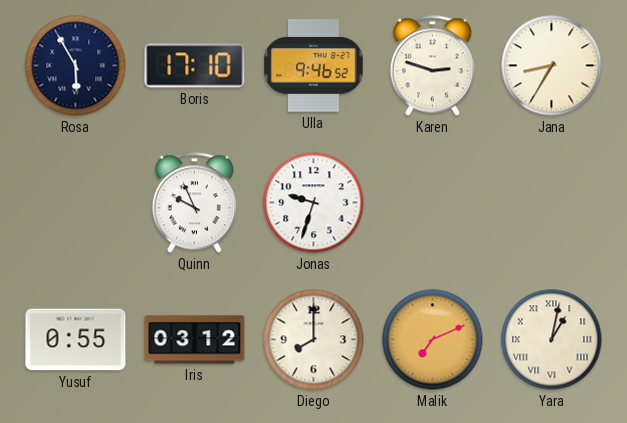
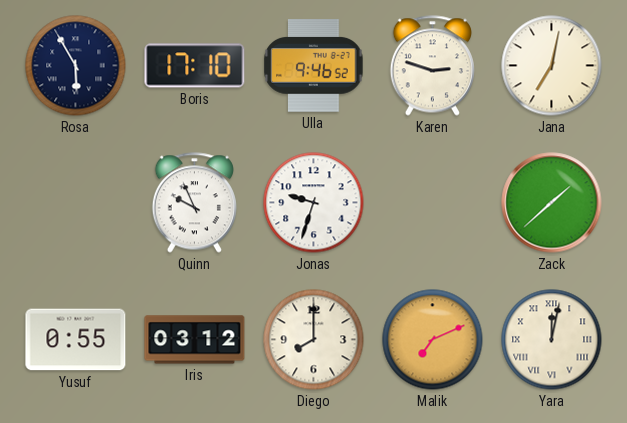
Jana: 8:35 -> 7:02
Zack: none -> 1:38
Yara: 1:02 -> 12:02
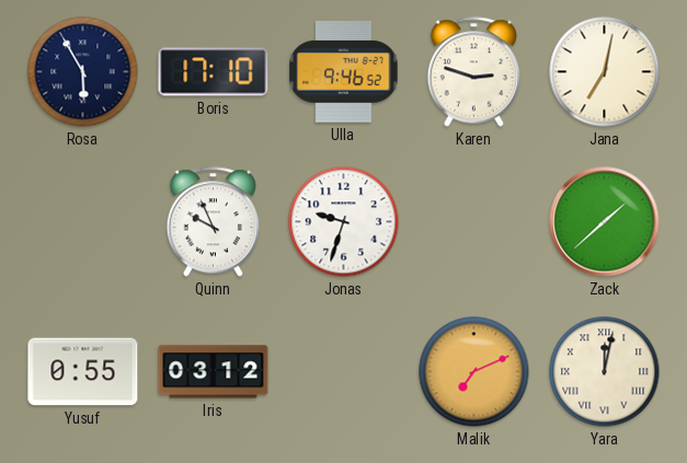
Diego: 8:00 -> none
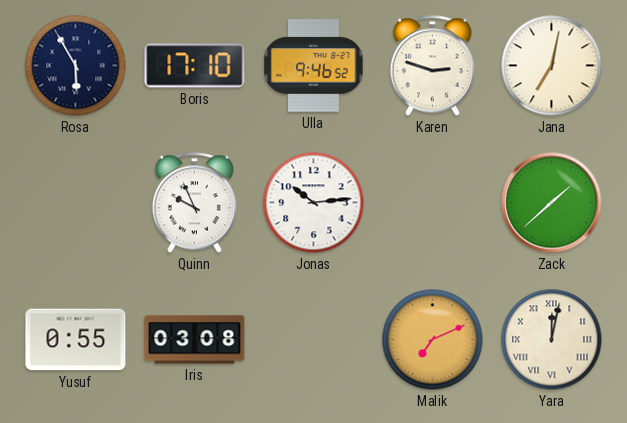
Jonas: 9:33 -> 10:14
Iris: 03:12 -> 03:08
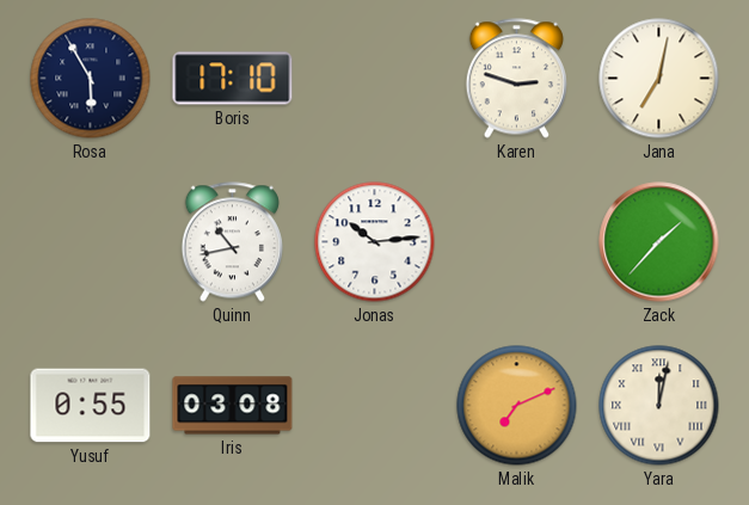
Ulla: 9:46 -> none
Quinn: 9:56 -> 10:43
Zack: 1:38 -> 1:37
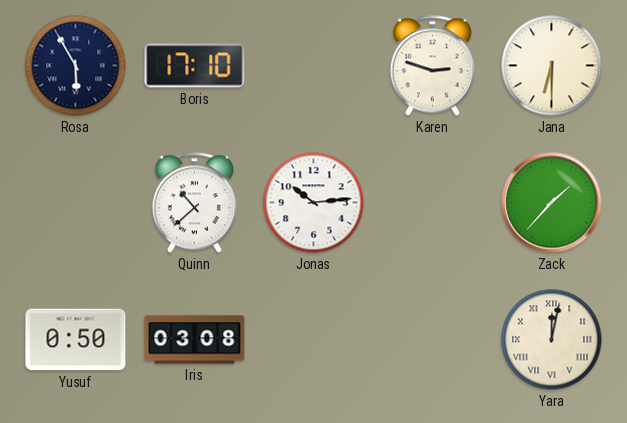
Jana: 7:02 -> 6:30
Quinn: 10:43 -> 10:38
Yusuf: 0:55 -> 0:50
Malik: 7:11 -> none
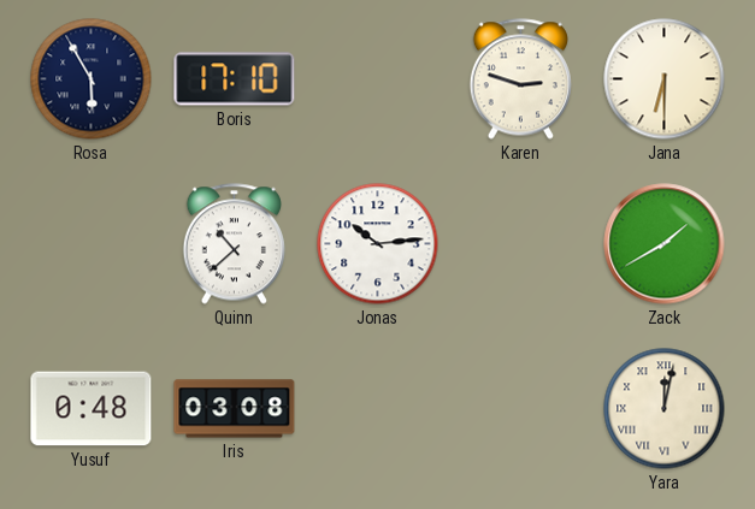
Zack: 1:37 -> 1:40
Yusuf: 0:50 -> 0:48
